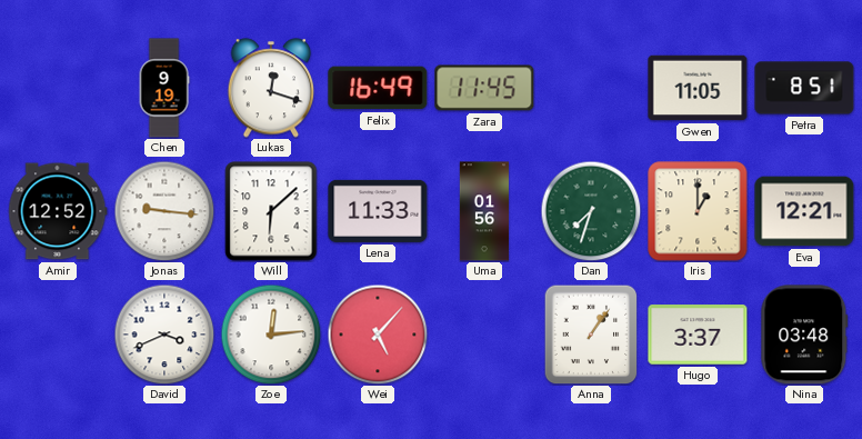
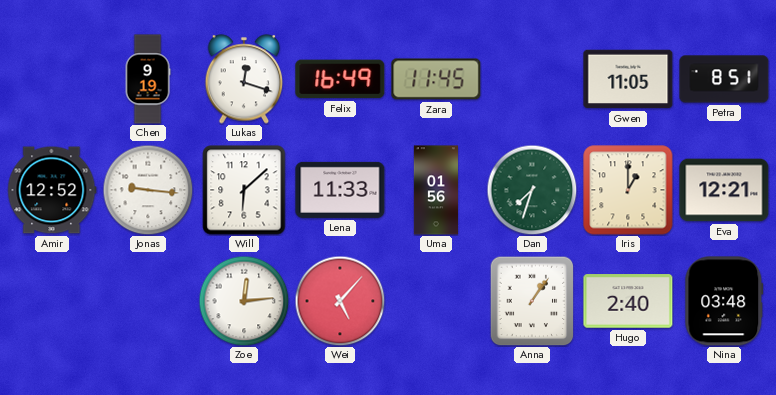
David: 3:41 -> none
Hugo: 3:37 -> 2:40
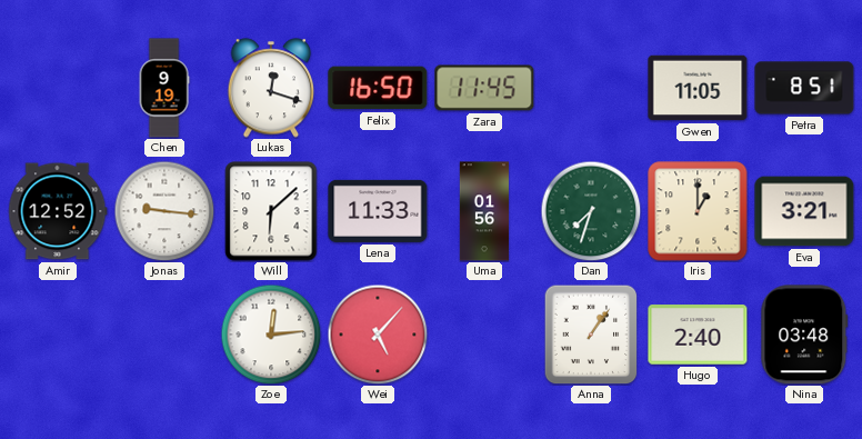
Felix: 16:49 -> 16:50
Eva: 12:21 -> 3:21
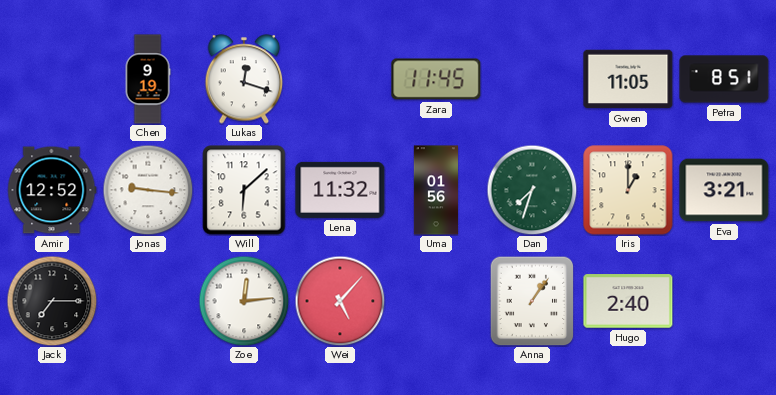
Felix: 16:50 -> none
Lena: 11:33 -> 11:32
Jack: none -> 7:15
Nina: 03:48 -> none
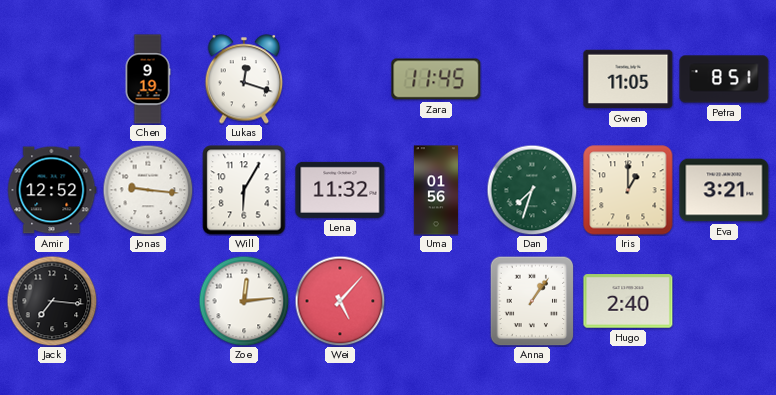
Will: 6:08 -> 6:05
Jack: 7:15 -> 7:16
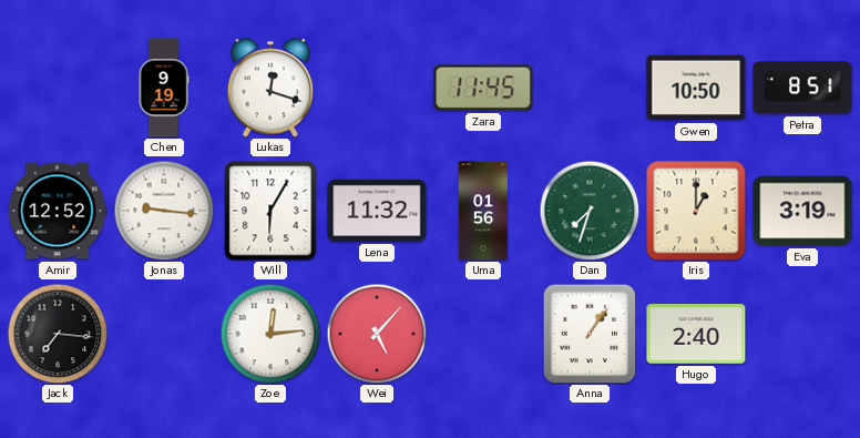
Gwen: 11:05 -> 10:50
Eva: 3:21 -> 3:19
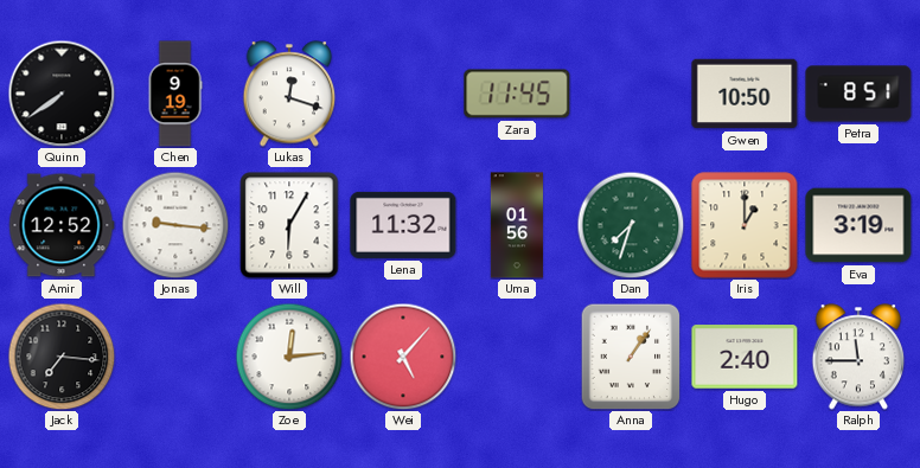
Quinn: none -> 7:39
Ralph: none -> 11:45
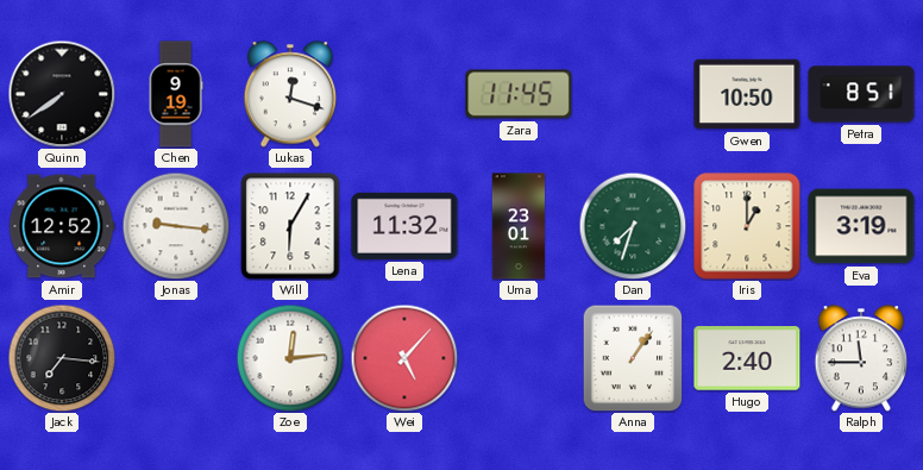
Uma: 01:56 -> 23:01
